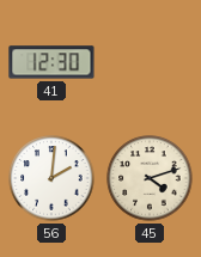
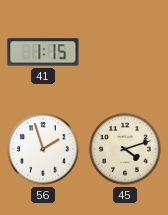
41: 12:30 -> 1:15
56: 2:01 -> 1:57
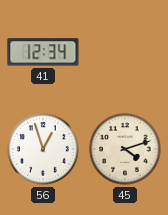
41: 1:15 -> 12:34
56: 1:57 -> 12:57
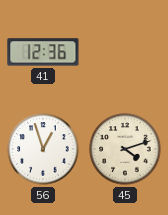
41: 12:34 -> 12:36
